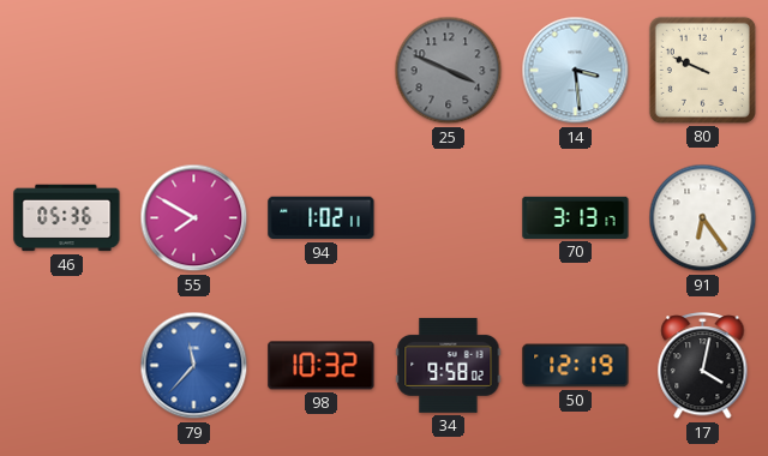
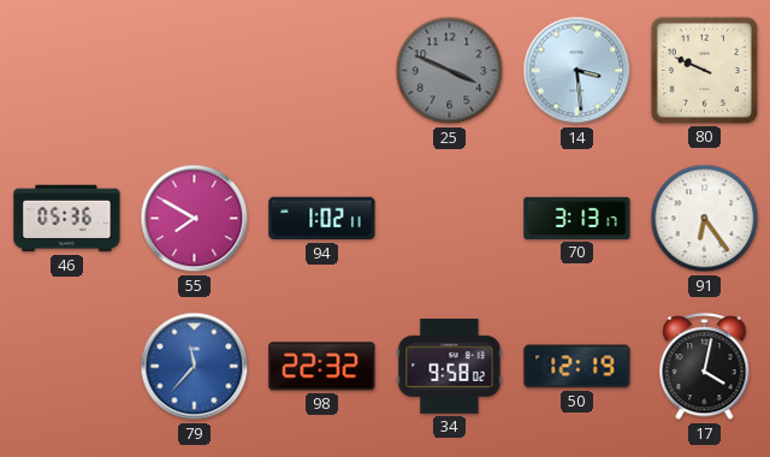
98: 10:32 -> 22:32
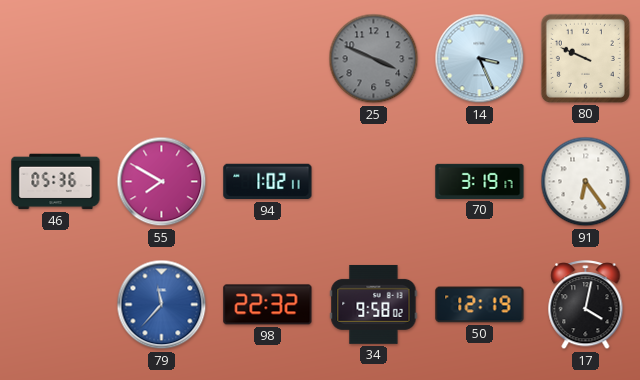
14: 3:29 -> 3:26
70: 3:13 -> 3:19
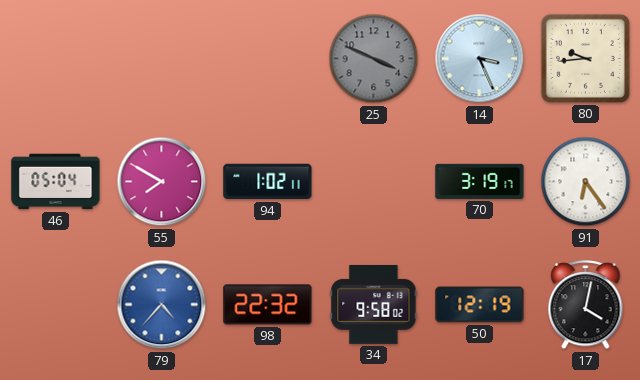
80: 9:49 -> 9:44
46: 05:36 -> 05:04
79: 11:37 -> 4:37
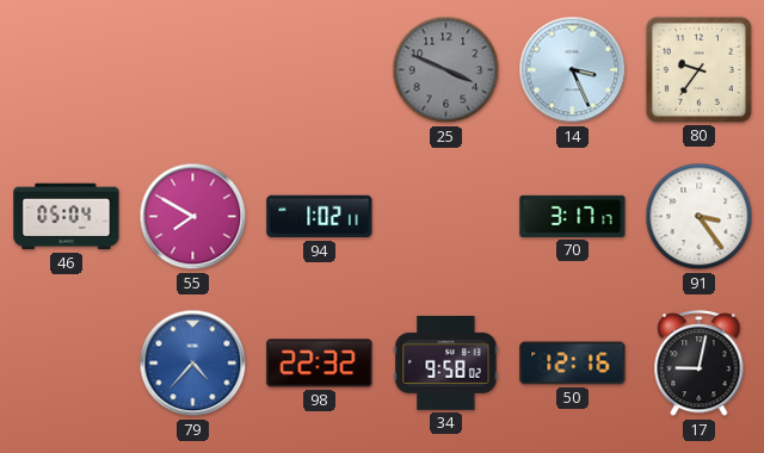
80: 9:44 -> 9:36
70: 3:19 -> 3:17
91: 6:24 -> 3:24
50: 12:19 -> 12:16
17: 4:02 -> 9:02
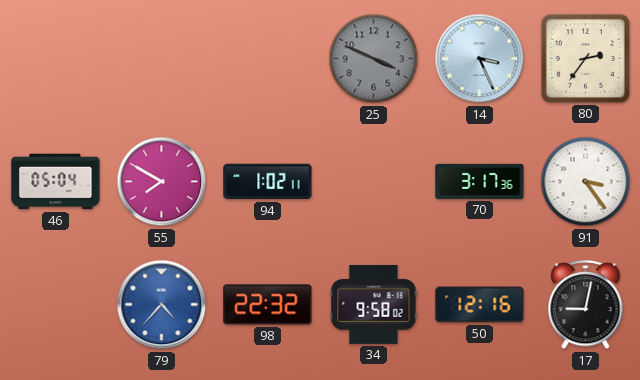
80: 9:36 -> 2:36
70: 3:17:17 -> 3:17:36
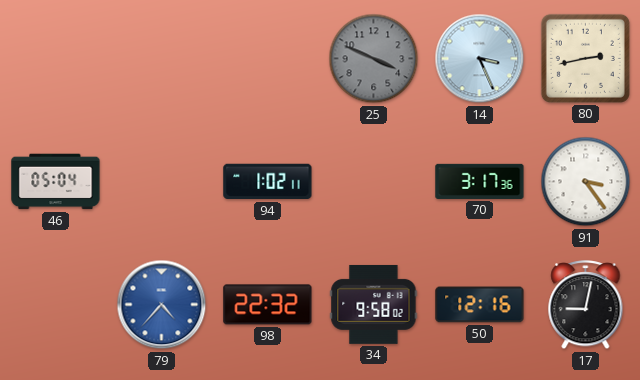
80: 2:36 -> 2:43
55: 7:50 -> none
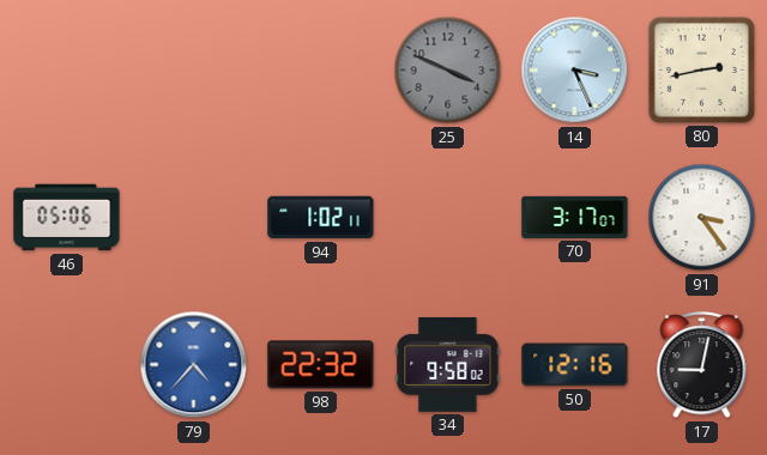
46: 05:04 -> 05:06
70: 3:17:36 -> 3:17:07
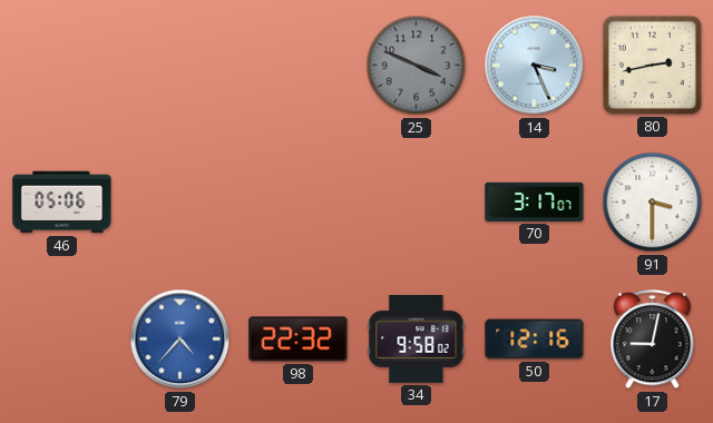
94: 1:02 -> none
91: 3:24 -> 3:30
